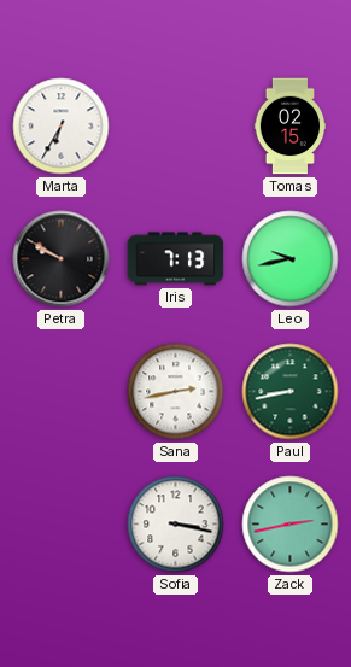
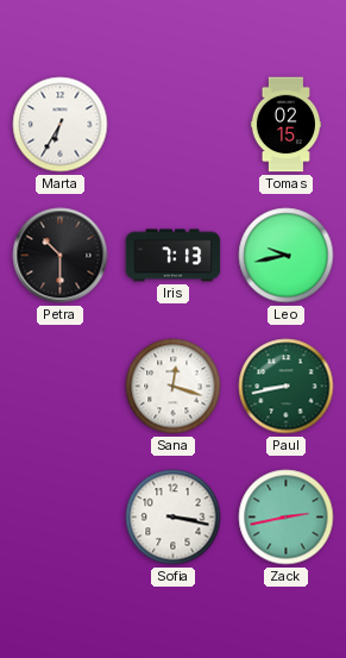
Petra: 9:50 -> 10:30
Sana: 2:43 -> 12:18
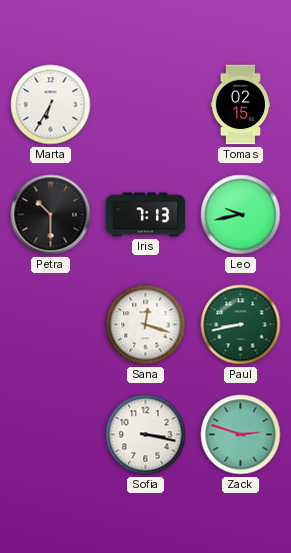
Zack: 2:43 -> 2:48
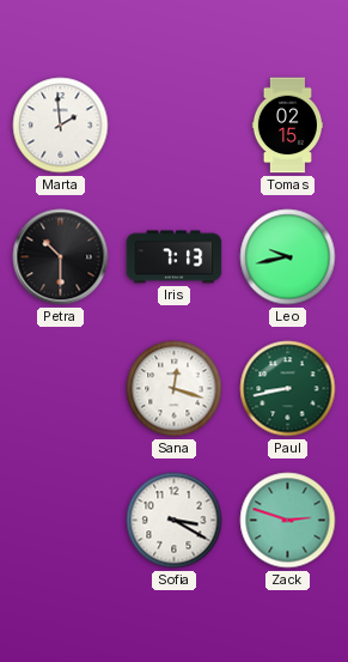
Marta: 6:35 -> 1:59
Sofia: 3:17 -> 3:20
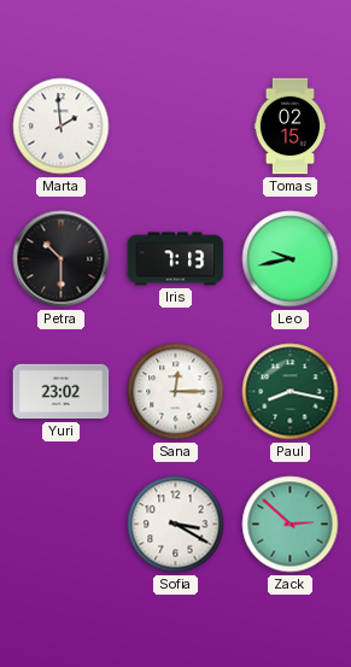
Yuri: none -> 23:02
Sana: 12:18 -> 12:15
Paul: 8:43 -> 8:17
Zack: 2:48 -> 2:52
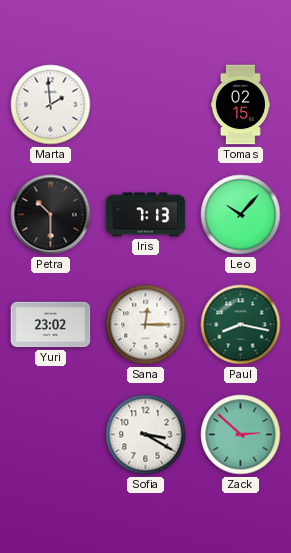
Leo: 9:43 -> 10:07
